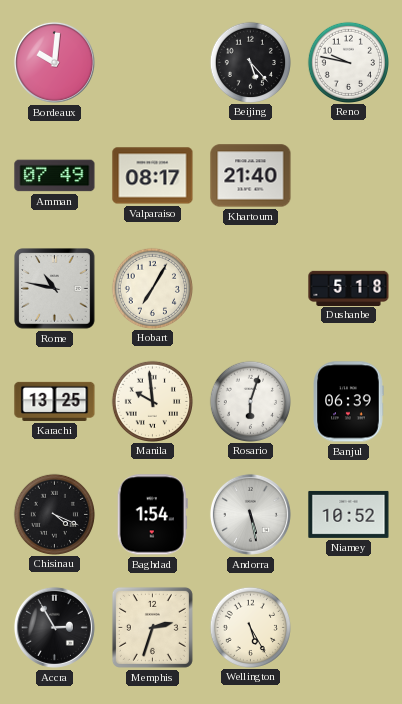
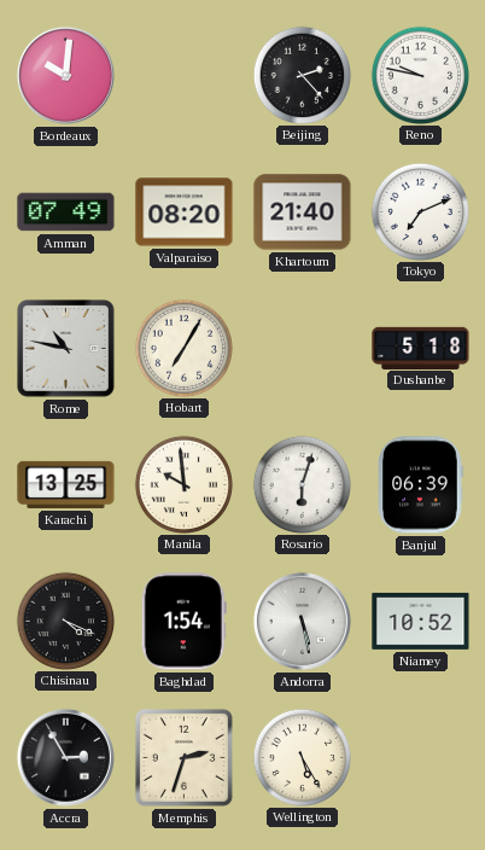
Beijing: 5:23 -> 2:23
Valparaiso: 08:17 -> 08:20
Tokyo: none -> 7:11
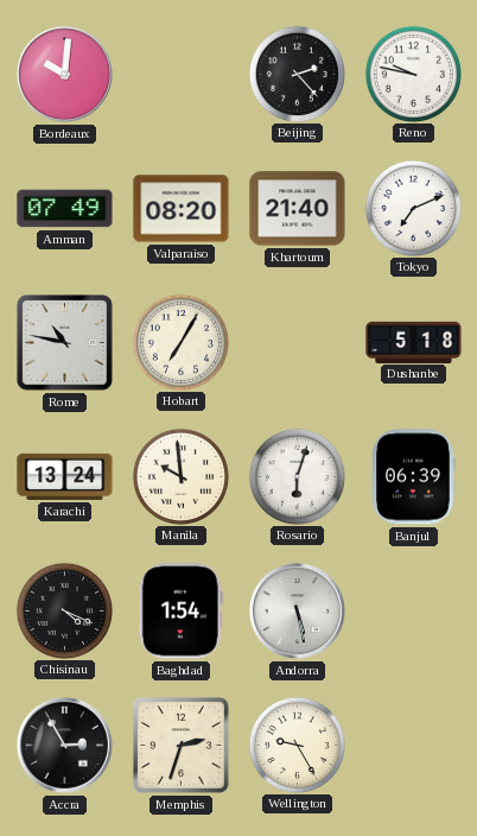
Karachi: 13:25 -> 13:24
Niamey: 10:52 -> none
Wellington: 5:25 -> 9:25
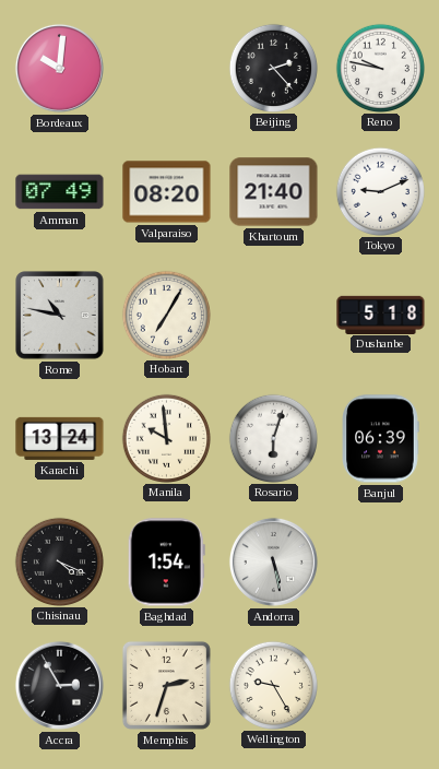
Tokyo: 7:11 -> 9:11
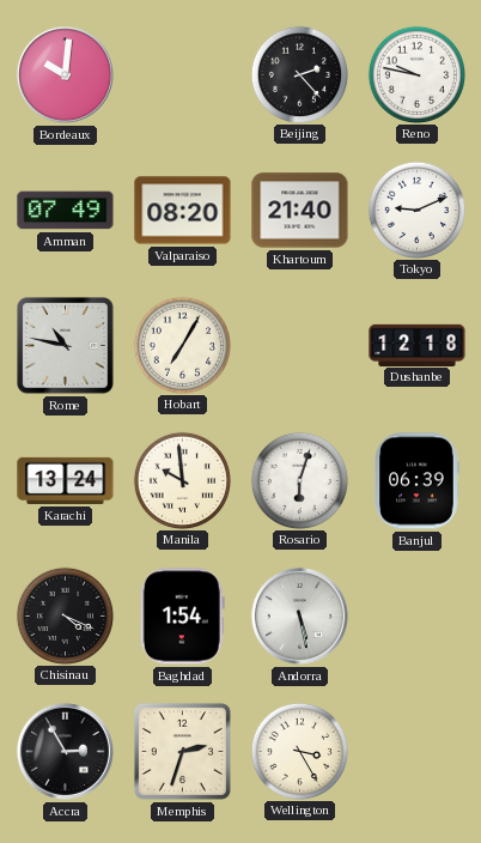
Dushanbe: 5:18 -> 12:18
Wellington: 9:25 -> 3:25
